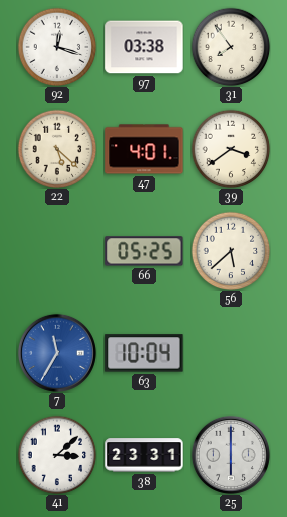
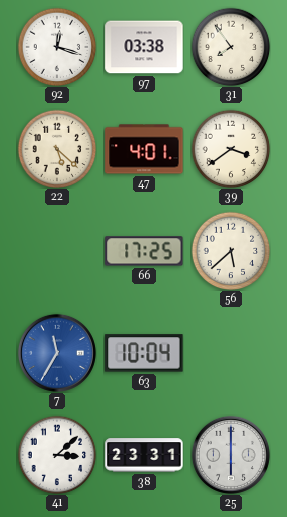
66: 05:25 -> 17:25
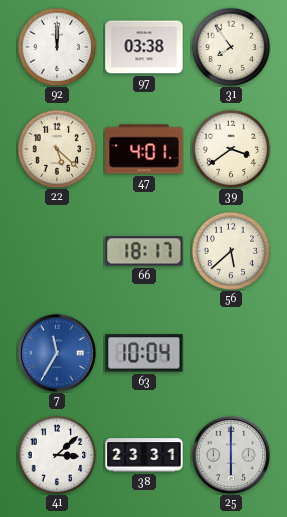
92: 12:18 -> 12:00
66: 17:25 -> 18:17
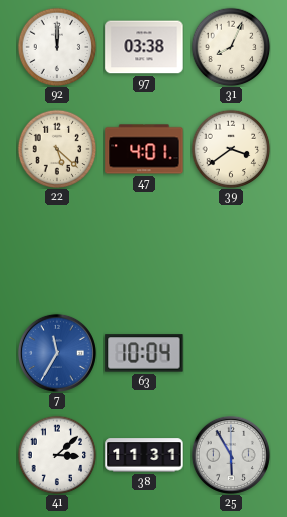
31: 7:54 -> 8:04
66: 18:17 -> none
56: 5:38 -> none
38: 23:31 -> 11:31
25: 6:00 -> 5:55
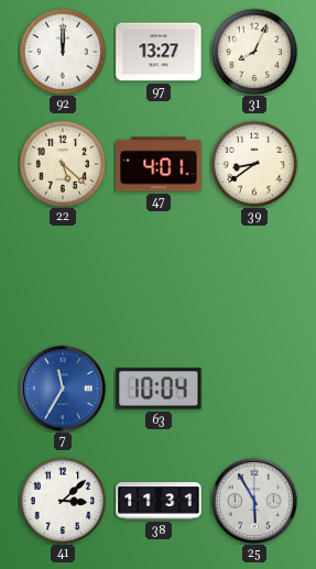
97: 03:38 -> 13:27
39: 3:39 -> 8:39
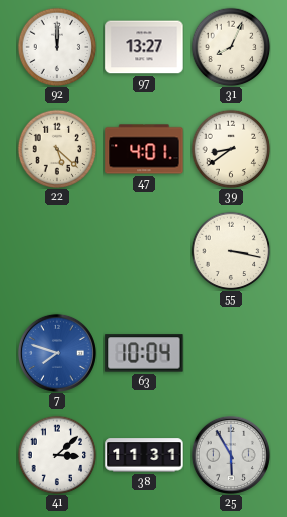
55: none -> 3:17
7: 11:35 -> 7:48
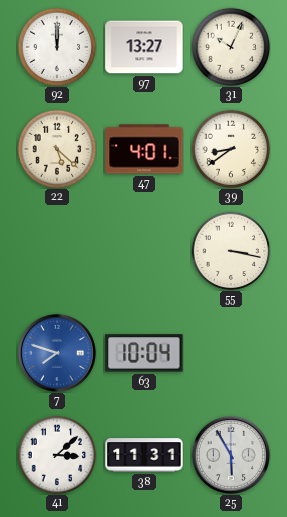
31: 8:04 -> 10:04
